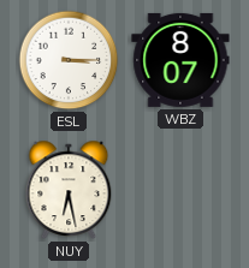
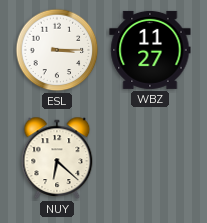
WBZ: 8:07 -> 11:27
NUY: 6:28 -> 6:22
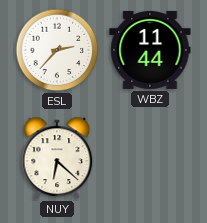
ESL: 3:15 -> 2:37
WBZ: 11:27 -> 11:44
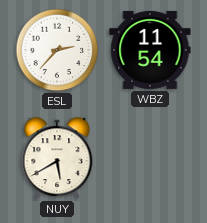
WBZ: 11:44 -> 11:54
NUY: 6:22 -> 5:40
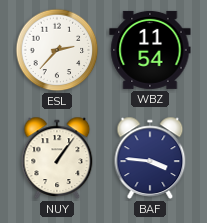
NUY: 5:40 -> 1:06
BAF: none -> 3:46
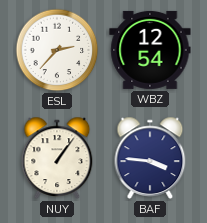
WBZ: 11:54 -> 12:54
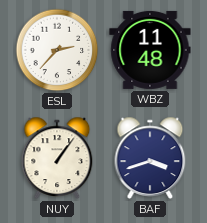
WBZ: 12:54 -> 11:48
BAF: 3:46 -> 3:42
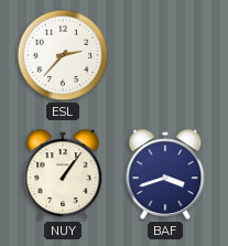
WBZ: 11:48 -> none
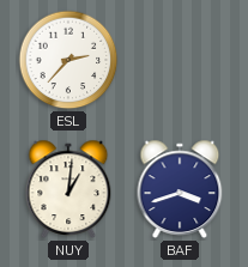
NUY: 1:06 -> 1:01
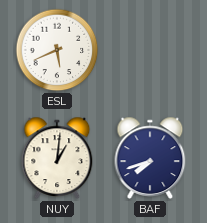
ESL: 2:37 -> 5:41
BAF: 3:42 -> 7:42
